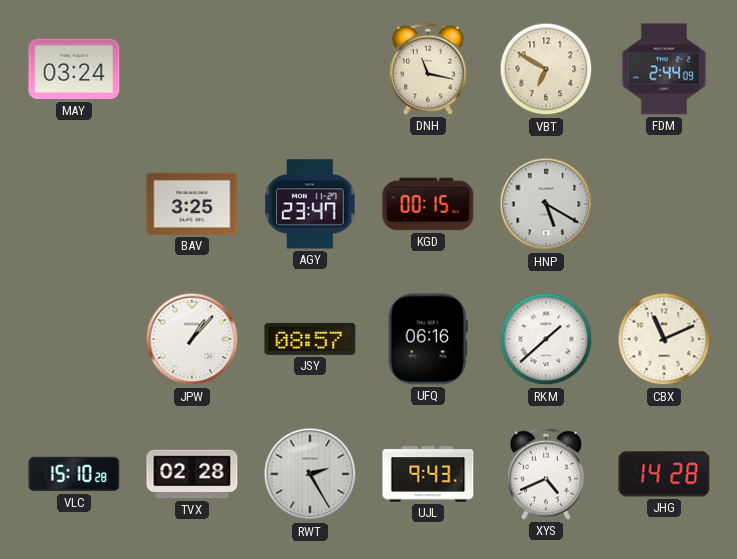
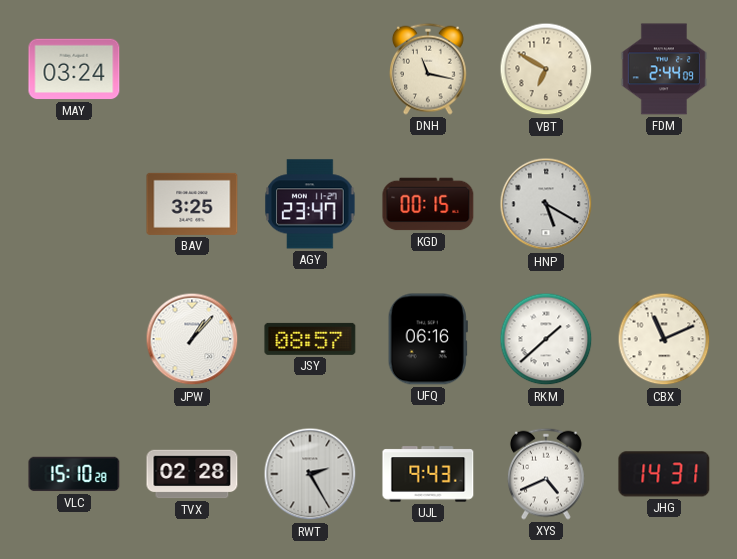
JHG: 14:28 -> 14:31
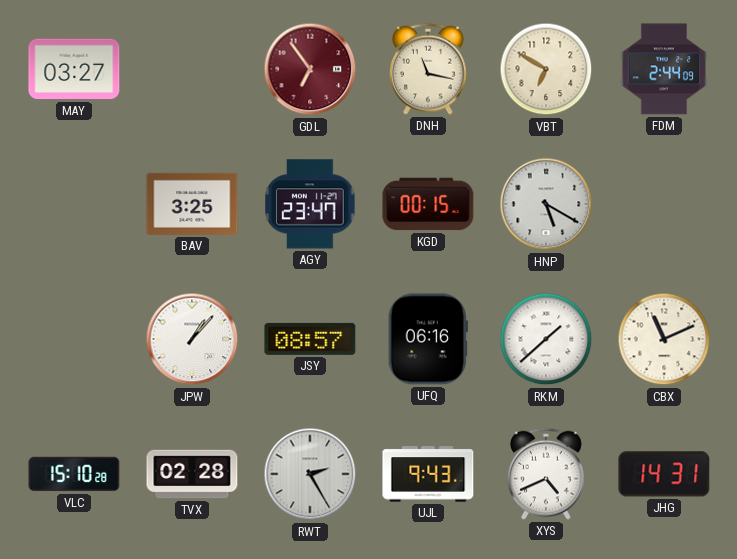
MAY: 03:24 -> 03:27
GDL: none -> 6:54
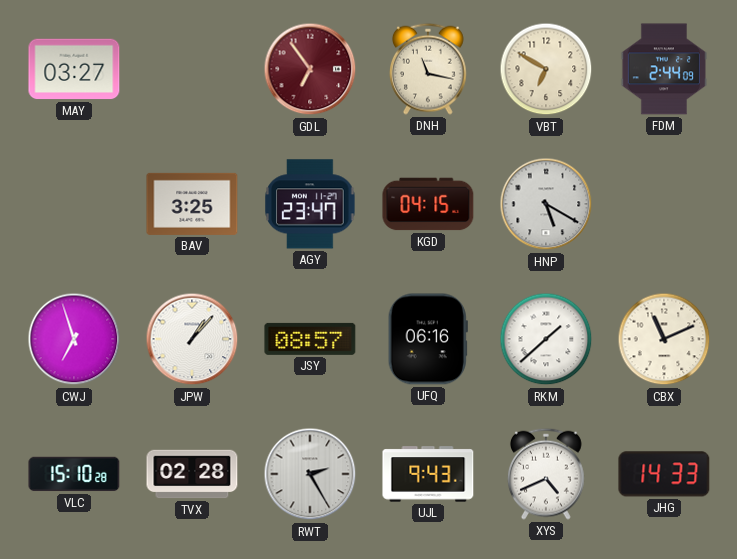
KGD: 00:15 -> 04:15
CWJ: none -> 6:57
JHG: 14:31 -> 14:33
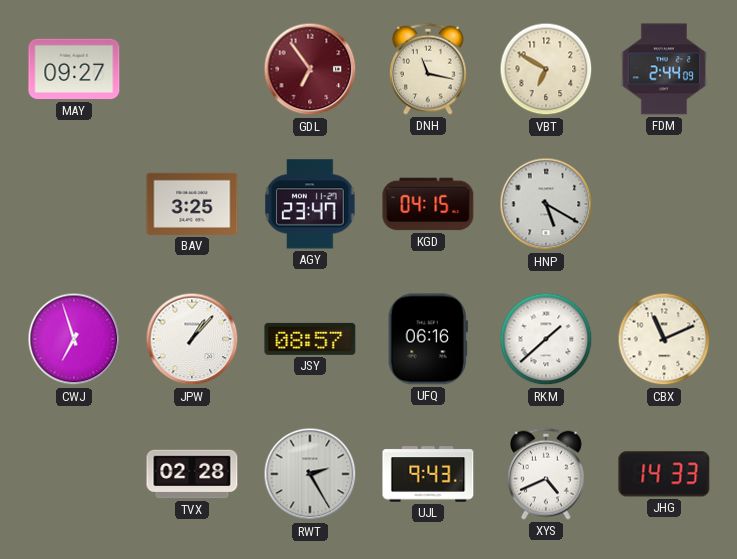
MAY: 03:27 -> 09:27
VLC: 15:10 -> none
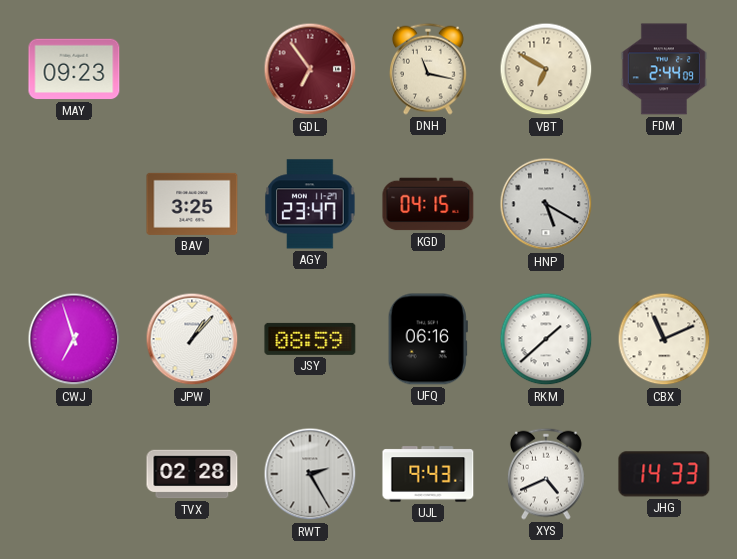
MAY: 09:27 -> 09:23
JSY: 08:57 -> 08:59
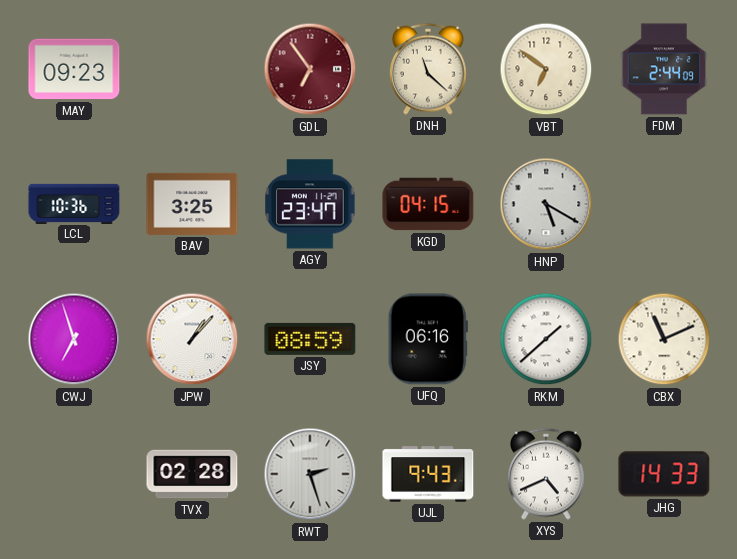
DNH: 11:17 -> 11:22
VBT: 6:50 -> 6:51
LCL: none -> 10:36
RWT: 2:25 -> 2:27
